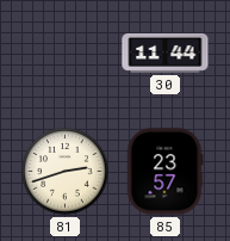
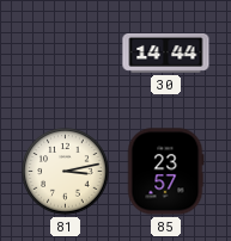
30: 11:44 -> 14:44
81: 2:42 -> 3:13
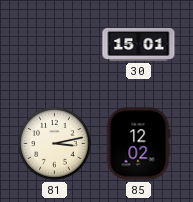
30: 14:44 -> 15:01
85: 23:57 -> 12:02
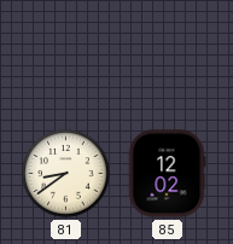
30: 15:01 -> none
81: 3:13 -> 8:39
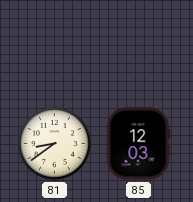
85: 12:02 -> 12:03
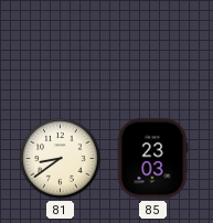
85: 12:03 -> 23:03
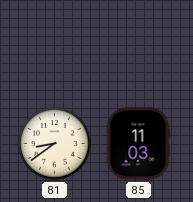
85: 23:03 -> 11:03
